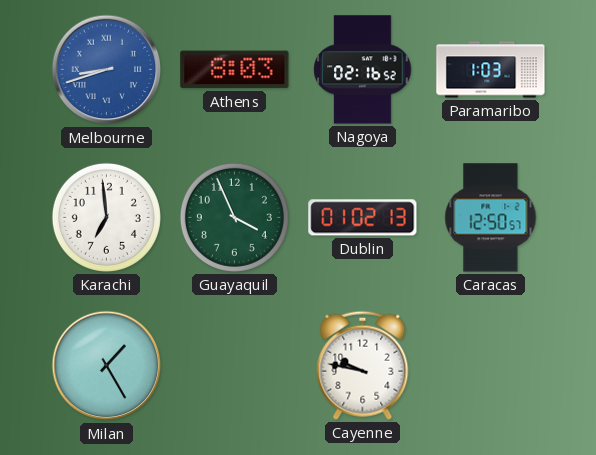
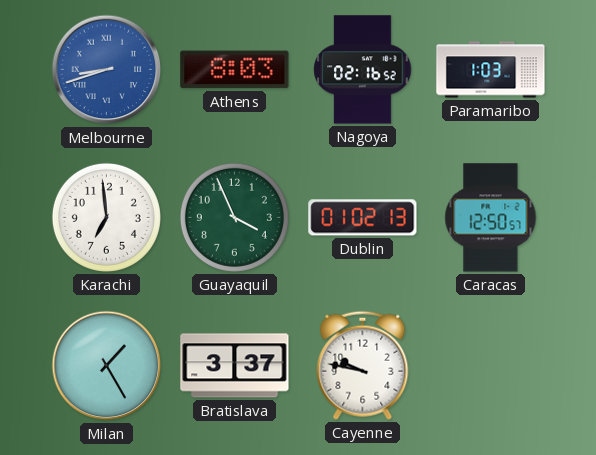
Bratislava: none -> 3:37
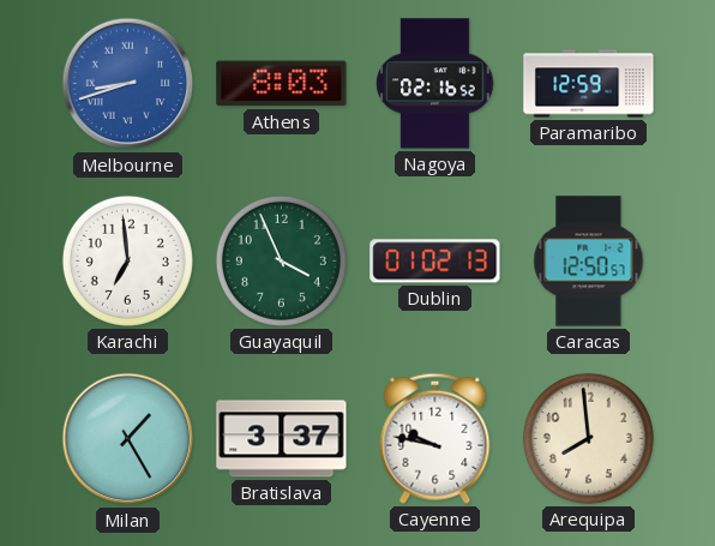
Paramaribo: 1:03 -> 12:59
Arequipa: none -> 7:59
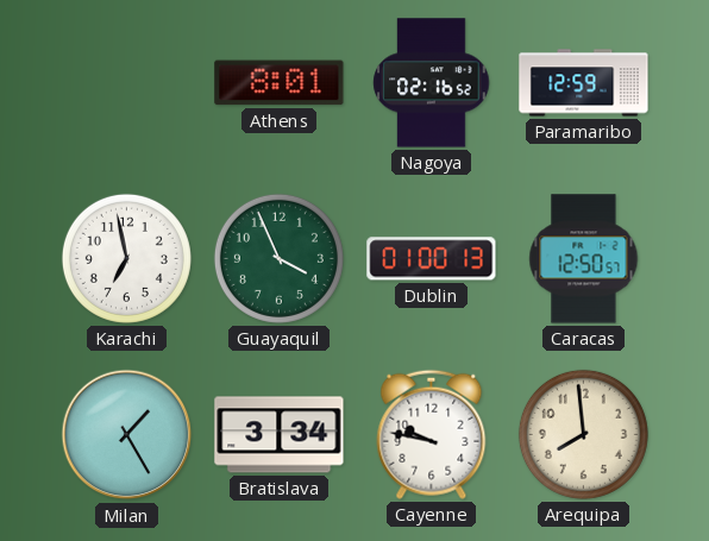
Melbourne: 8:42 -> none
Athens: 8:03 -> 8:01
Karachi: 6:59 -> 6:58
Dublin: 01:02 -> 01:00
Bratislava: 3:37 -> 3:34
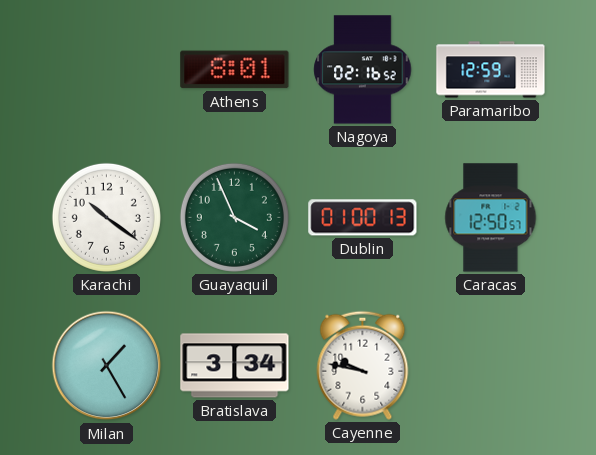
Karachi: 6:58 -> 10:21
Arequipa: 7:59 -> none
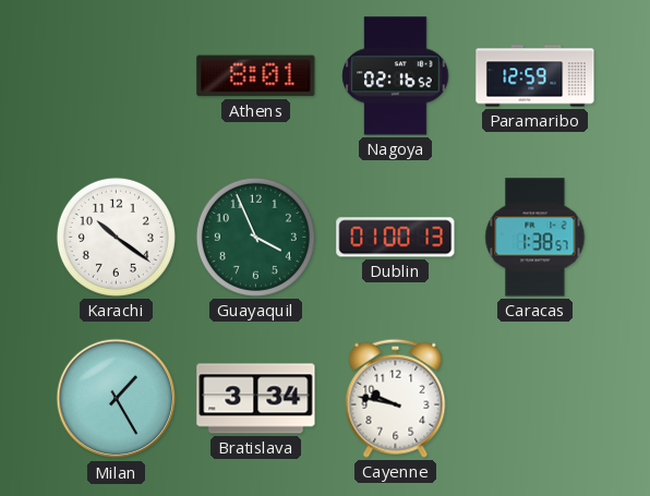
Caracas: 12:50 -> 1:38
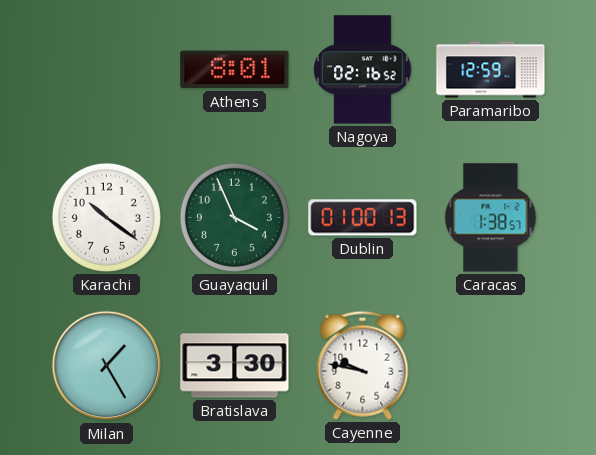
Bratislava: 3:34 -> 3:30
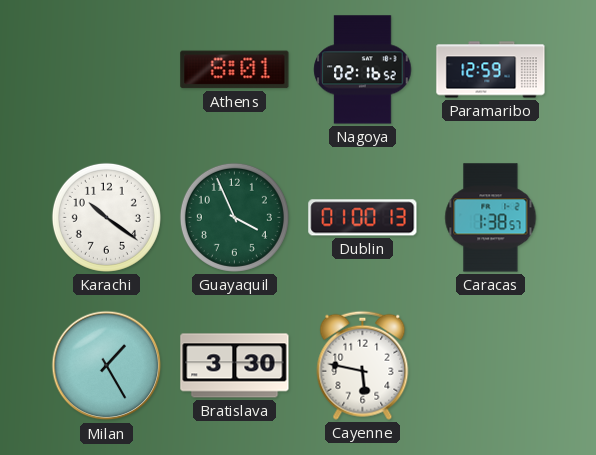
Cayenne: 9:47 -> 5:47
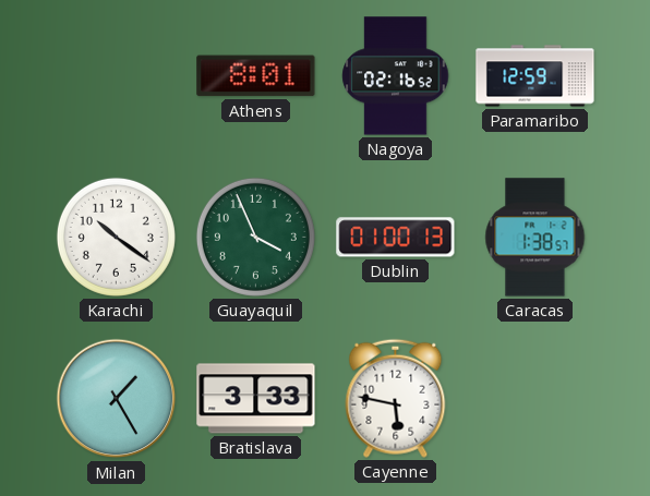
Bratislava: 3:30 -> 3:33
